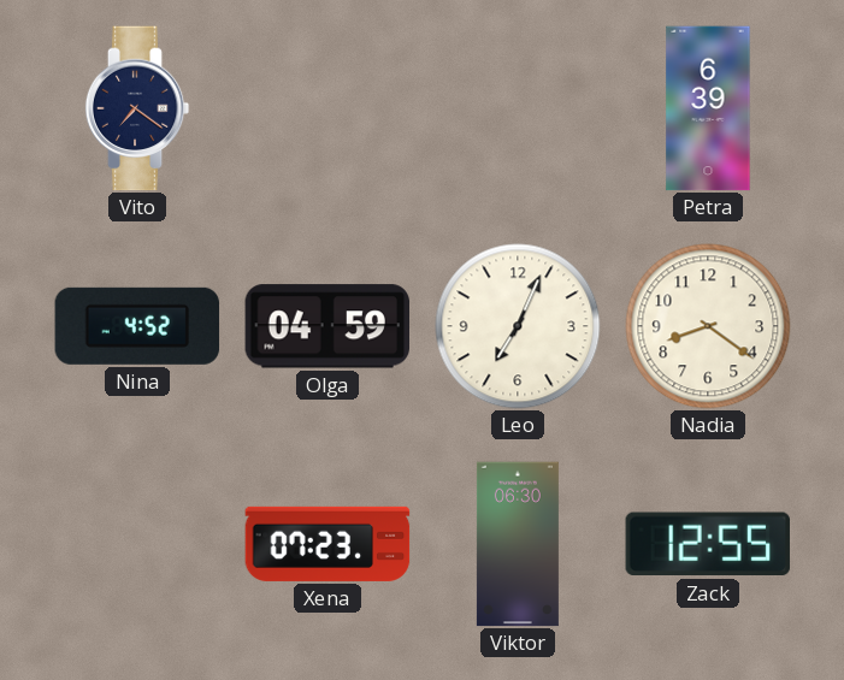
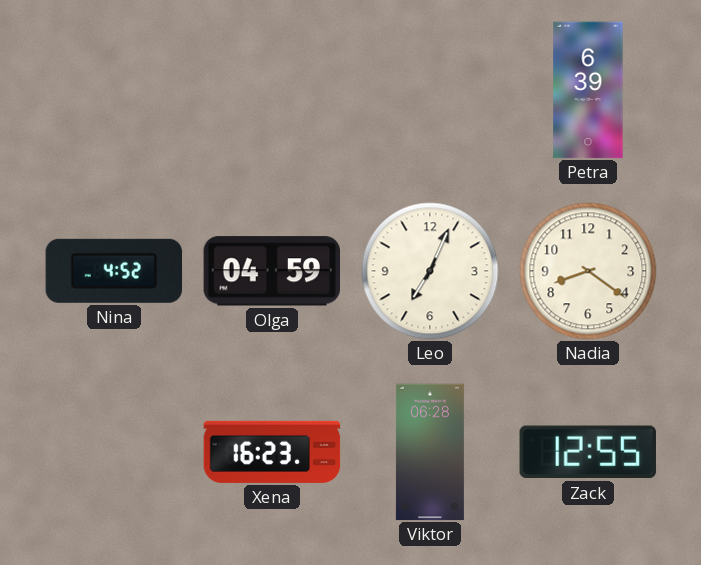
Vito: 7:21 -> none
Xena: 07:23 -> 16:23
Viktor: 06:30 -> 06:28
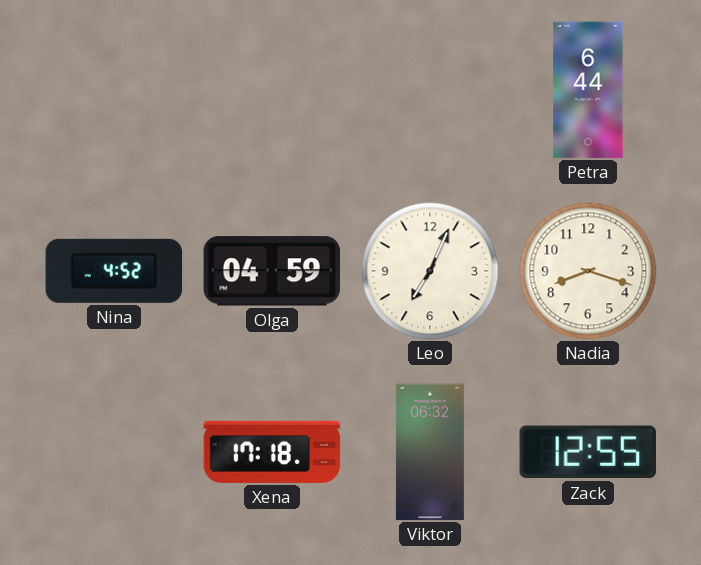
Petra: 6:39 -> 6:44
Nadia: 8:21 -> 8:18
Xena: 16:23 -> 17:18
Viktor: 06:28 -> 06:32
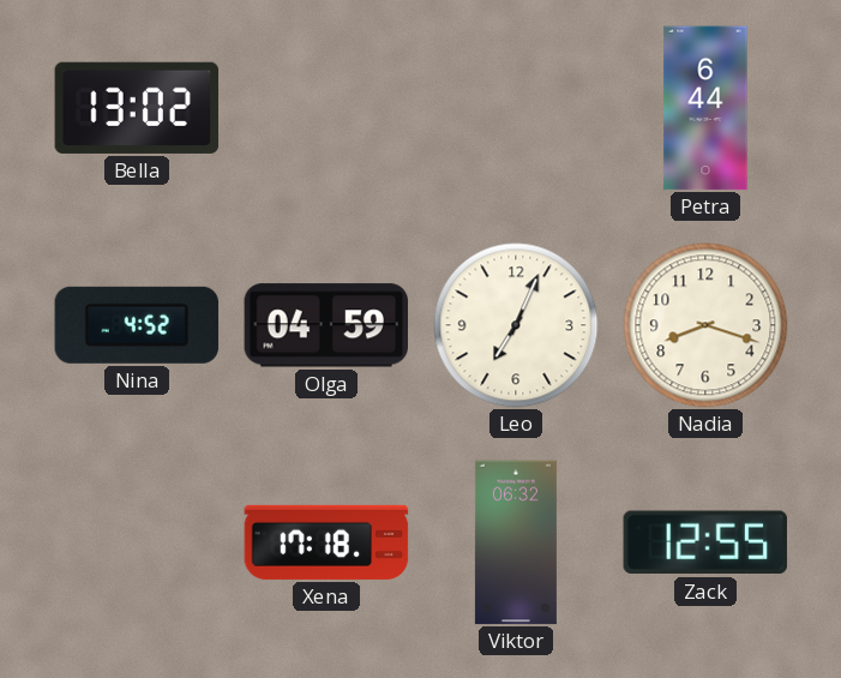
Bella: none -> 13:02
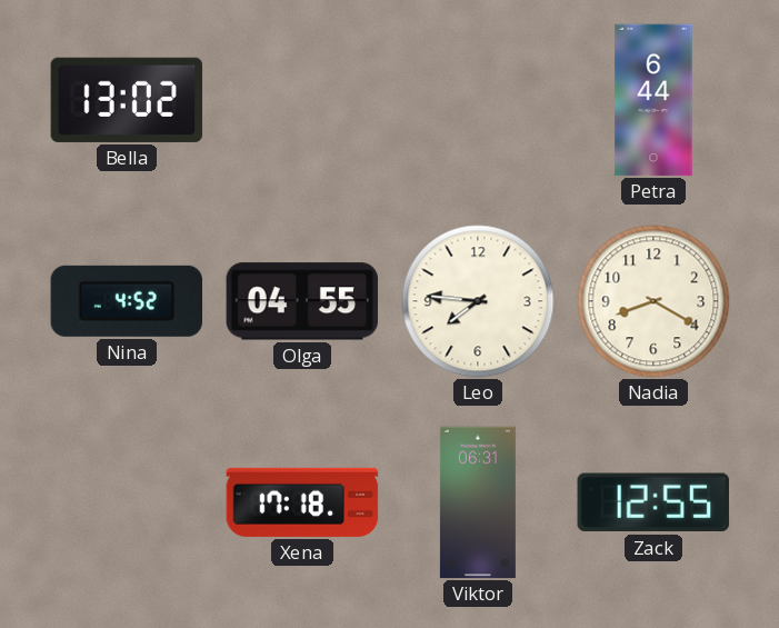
Olga: 04:59 -> 04:55
Leo: 7:04 -> 7:46
Nadia: 8:18 -> 8:20
Viktor: 06:32 -> 06:31
